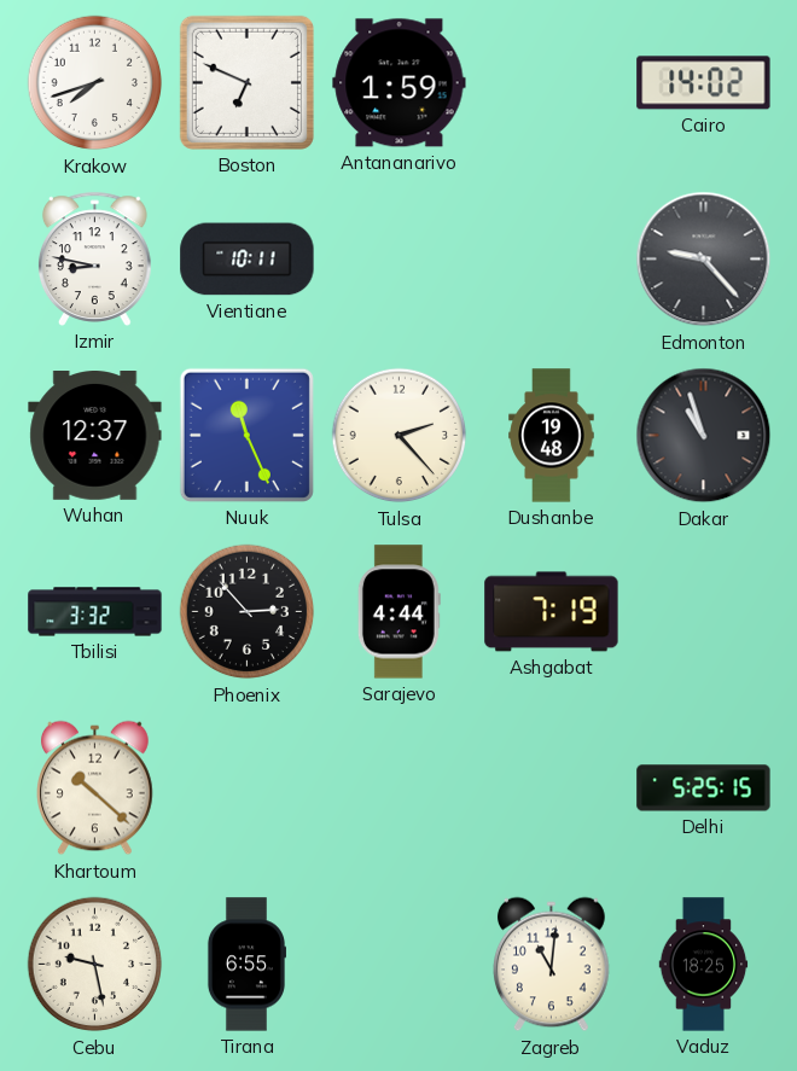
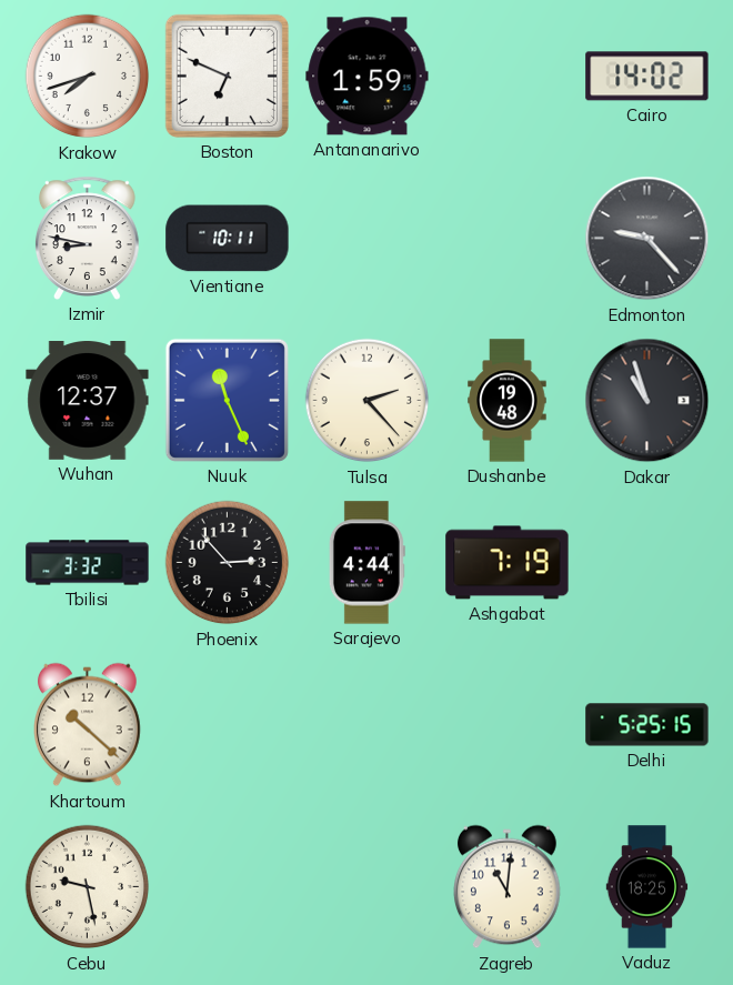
Tirana: 6:55 -> none
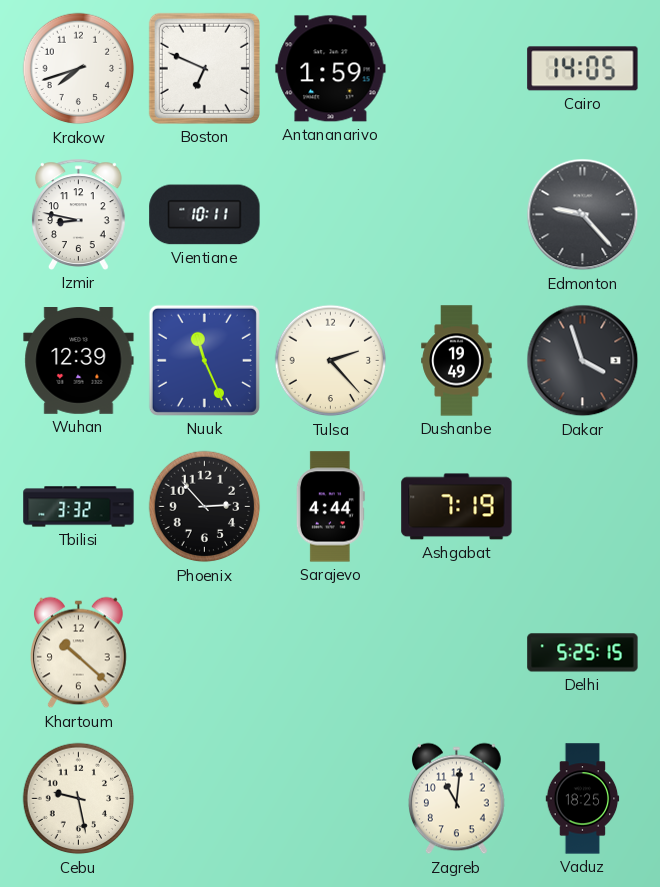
Cairo: 14:02 -> 14:05
Wuhan: 12:37 -> 12:39
Dushanbe: 19:48 -> 19:49
Dakar: 10:57 -> 3:57
